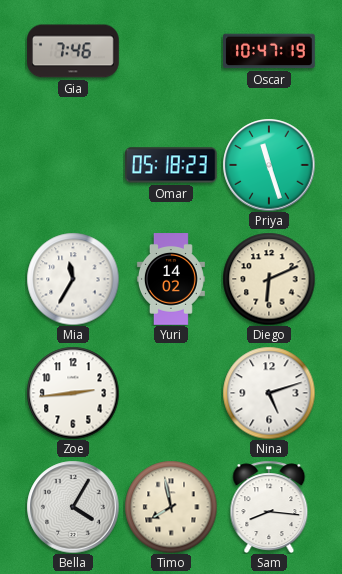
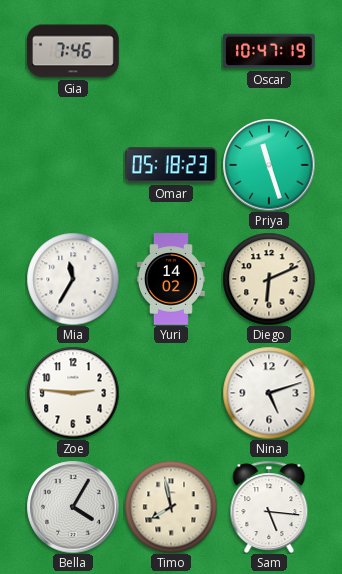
Zoe: 2:44 -> 2:46
Sam: 8:16 -> 5:16
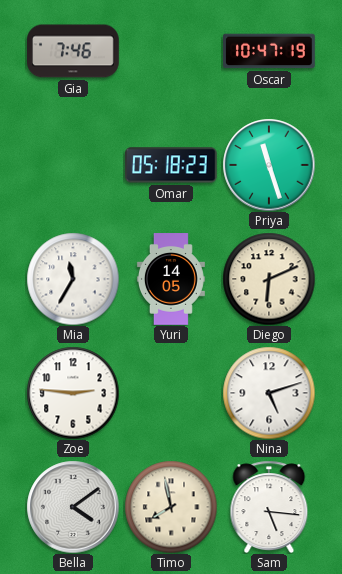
Yuri: 14:02 -> 14:05
Bella: 4:05 -> 4:09
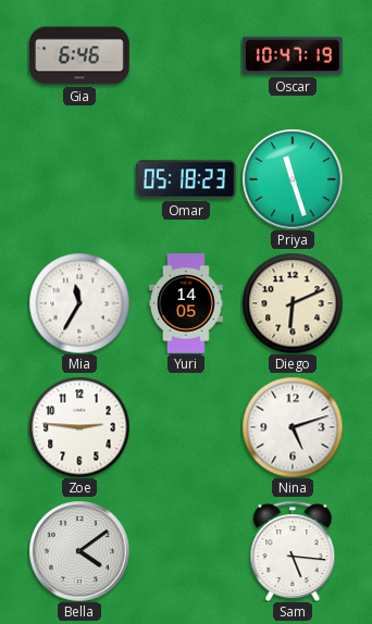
Gia: 7:46 -> 6:46
Timo: 7:58 -> none
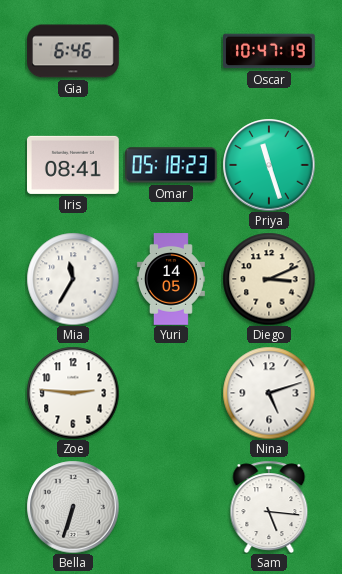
Iris: none -> 08:41
Diego: 6:11 -> 3:11
Bella: 4:09 -> 6:33
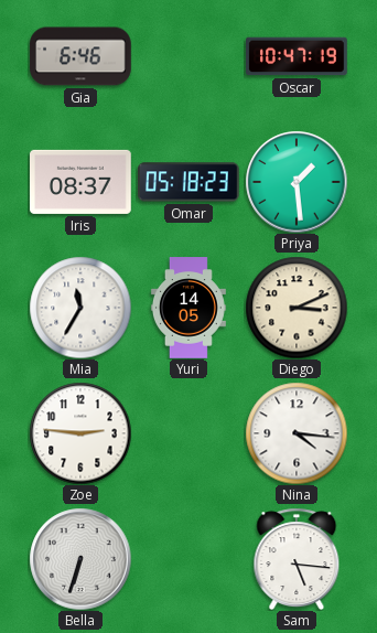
Iris: 08:41 -> 08:37
Priya: 11:27 -> 1:29
Nina: 5:12 -> 4:16
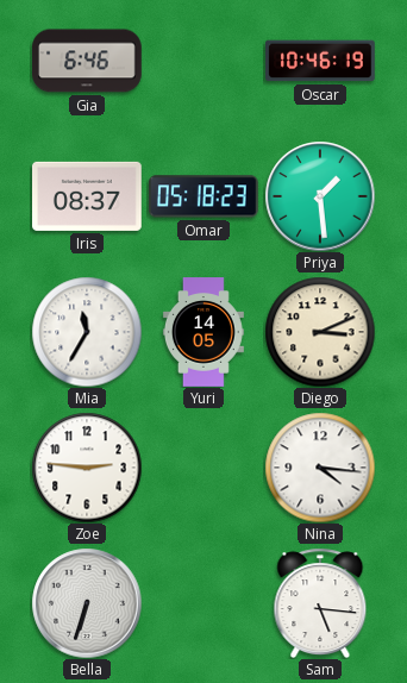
Oscar: 10:47 -> 10:46
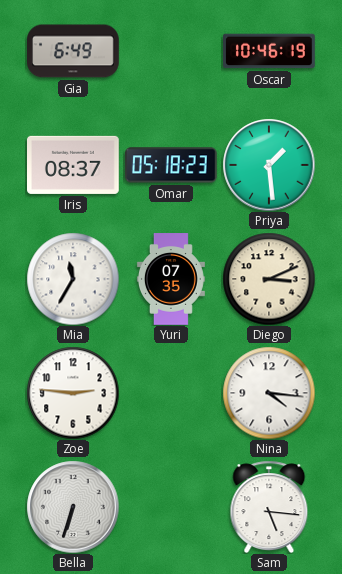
Gia: 6:46 -> 6:49
Yuri: 14:05 -> 07:35
